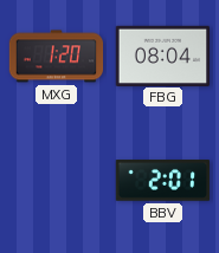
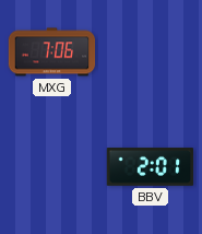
MXG: 1:20 -> 7:06
FBG: 08:04 -> none
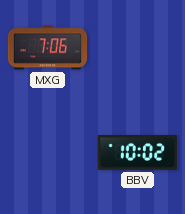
BBV: 2:01 -> 10:02
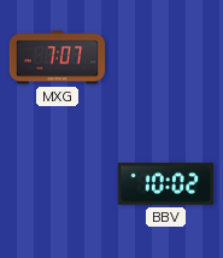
MXG: 7:06 -> 7:07
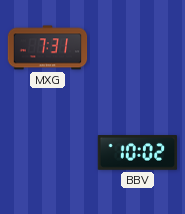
MXG: 7:07 -> 7:31
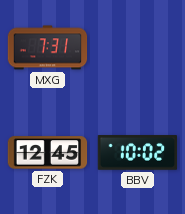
FZK: none -> 12:45
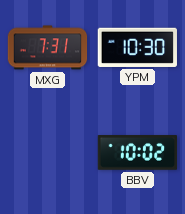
YPM: none -> 10:30
FZK: 12:45 -> none
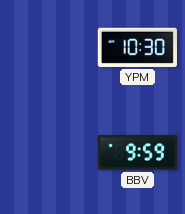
MXG: 7:31 -> none
BBV: 10:02 -> 9:59
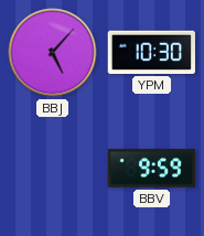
BBJ: none -> 5:07
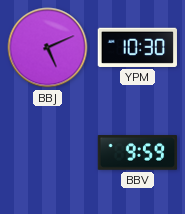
BBJ: 5:07 -> 5:11
